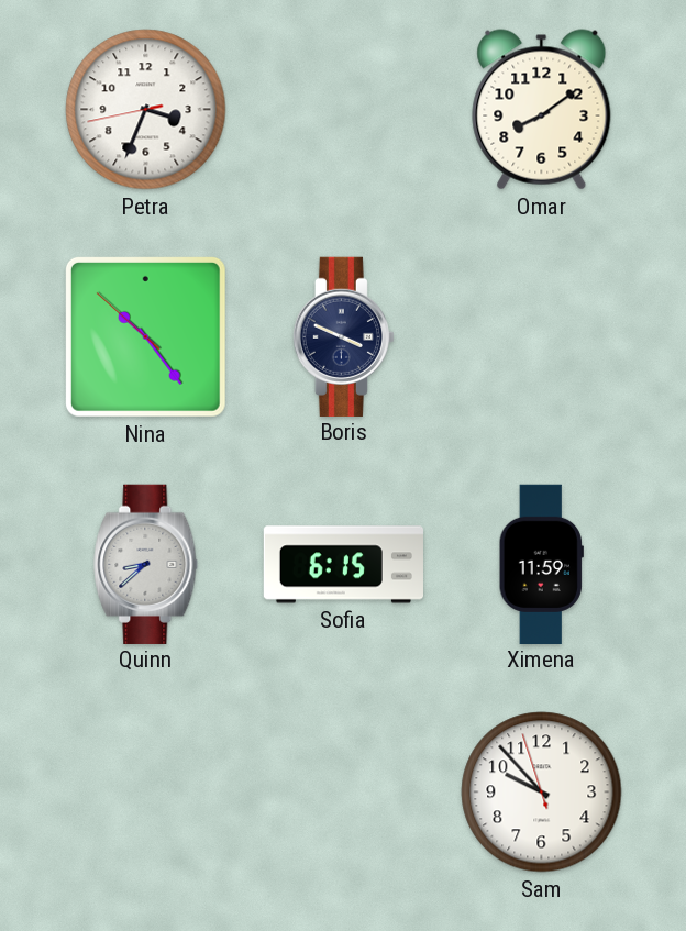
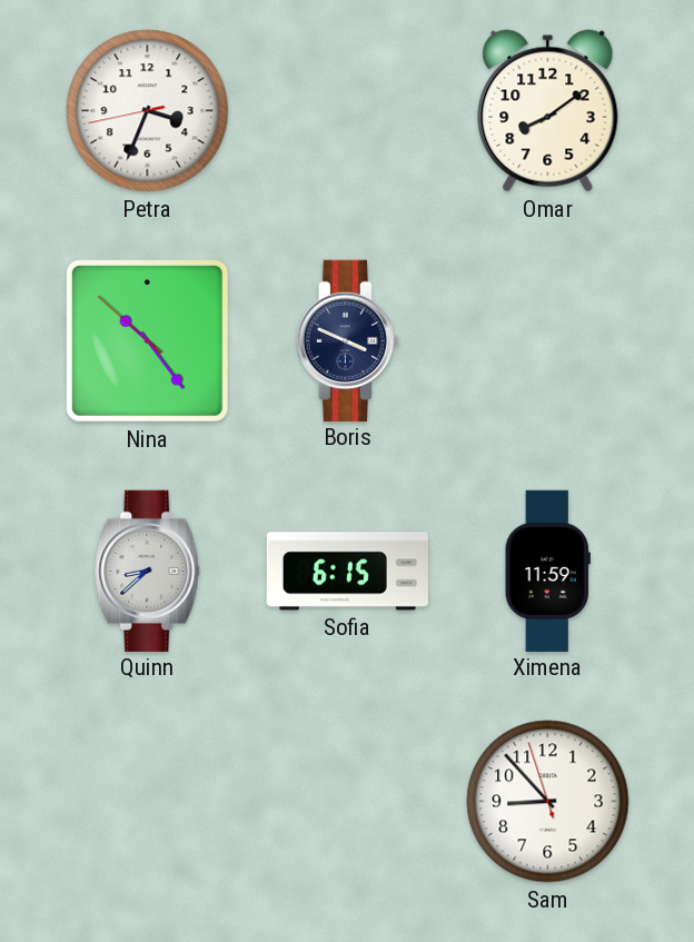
Sam: 9:52 -> 8:52
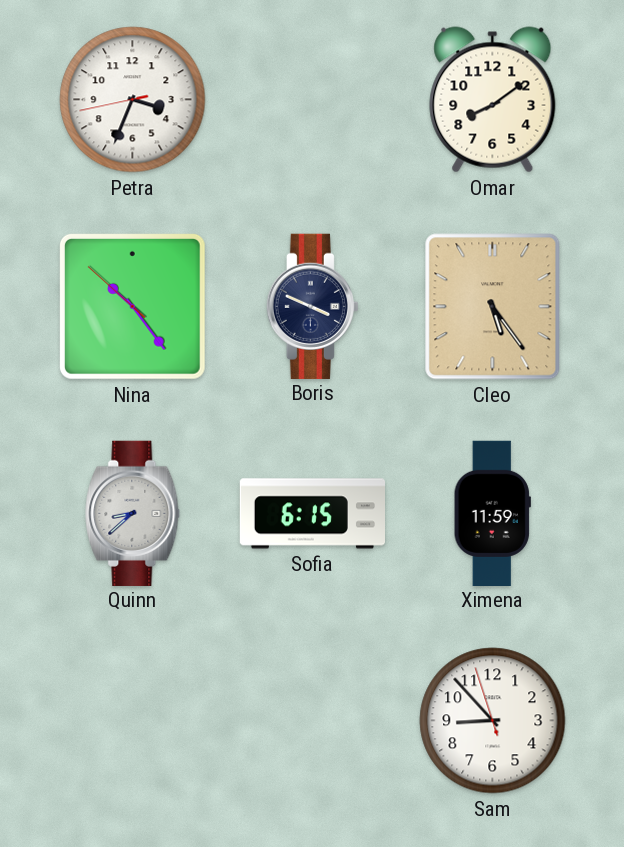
Cleo: none -> 5:24
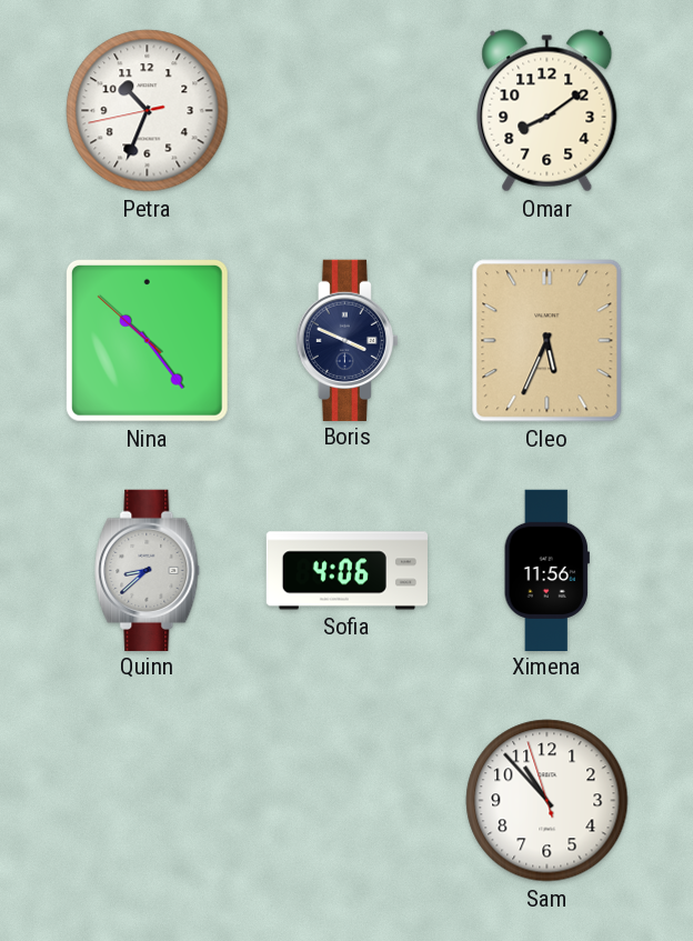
Petra: 3:33 -> 10:33
Cleo: 5:24 -> 5:34
Sofia: 6:15 -> 4:06
Ximena: 11:59 -> 11:56
Sam: 8:52 -> 10:52
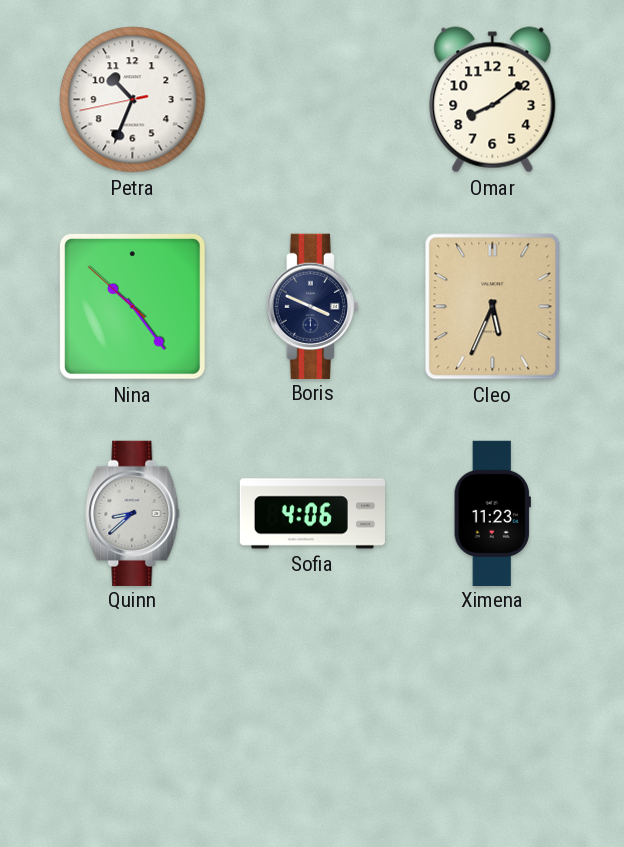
Ximena: 11:56 -> 11:23
Sam: 10:52 -> none
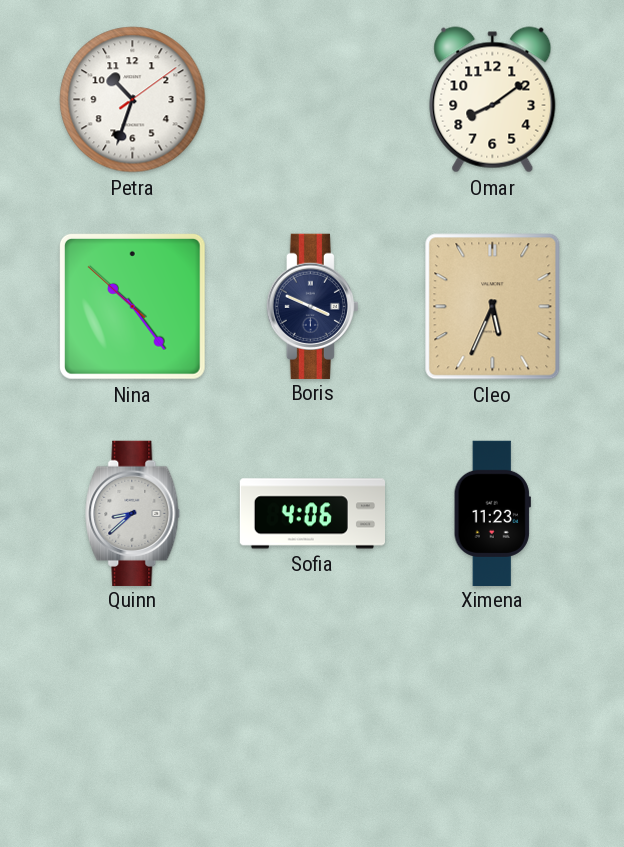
Petra: 10:33:43 -> 10:33:09
